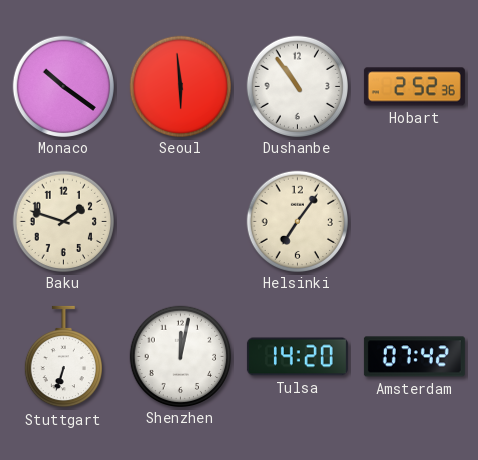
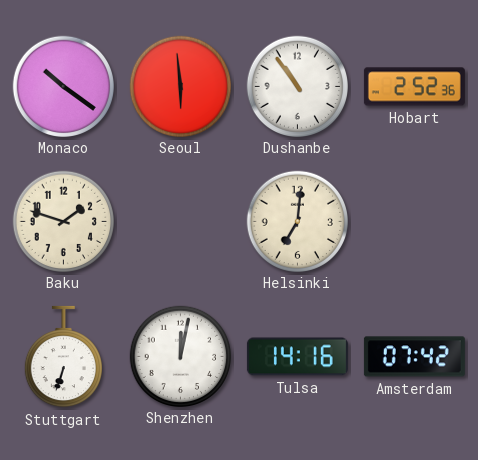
Helsinki: 7:06 -> 7:01
Tulsa: 14:20 -> 14:16
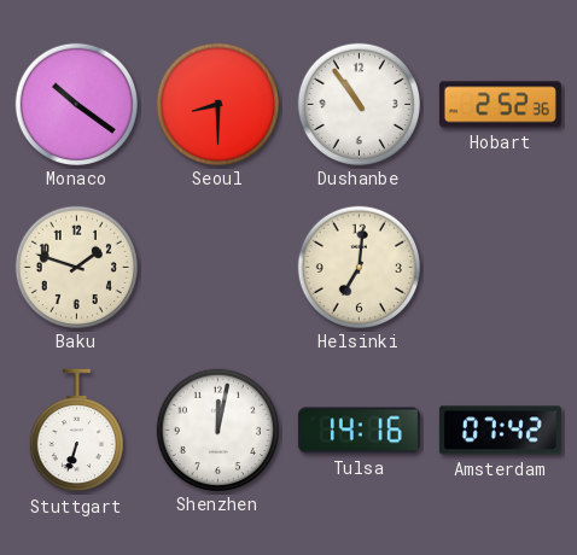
Seoul: 5:59 -> 8:30
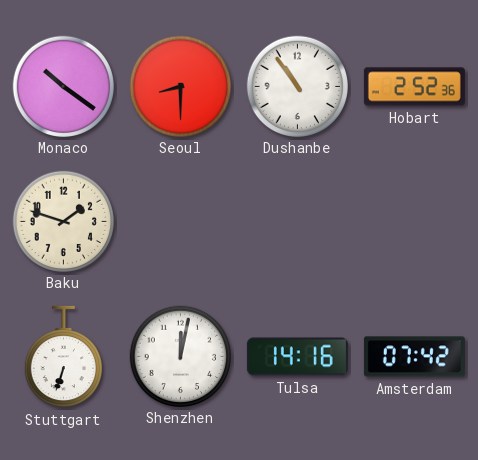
Helsinki: 7:01 -> none
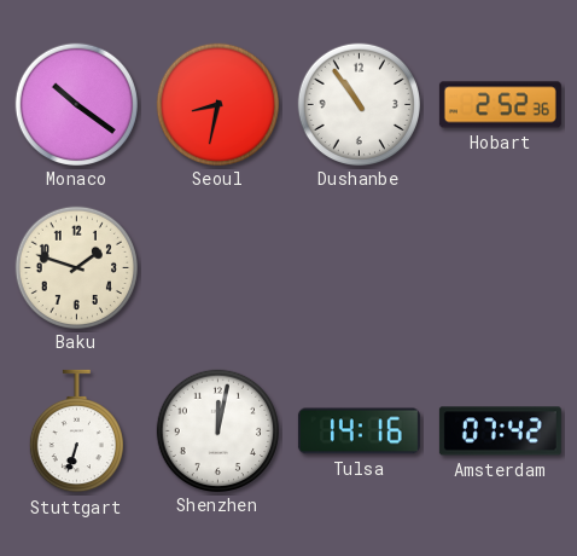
Seoul: 8:30 -> 8:32
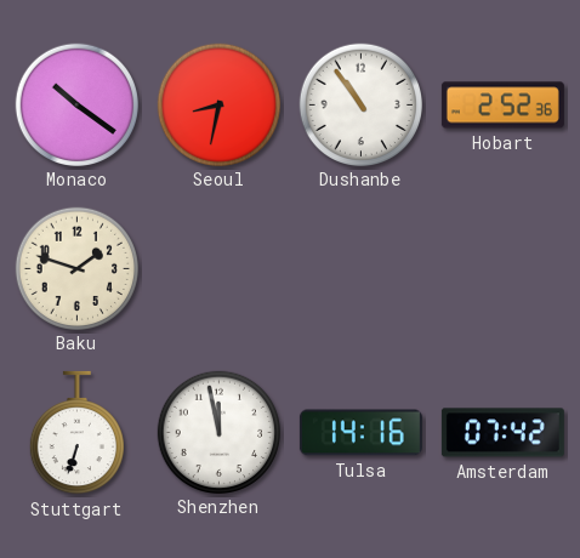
Shenzhen: 12:02 -> 11:58
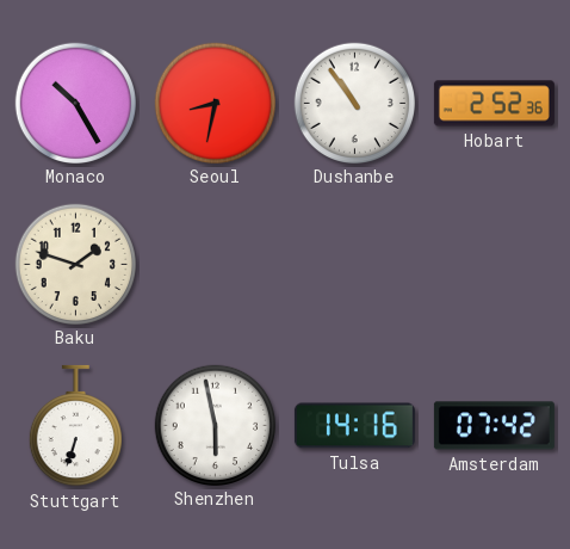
Monaco: 10:21 -> 10:25
Shenzhen: 11:58 -> 5:58
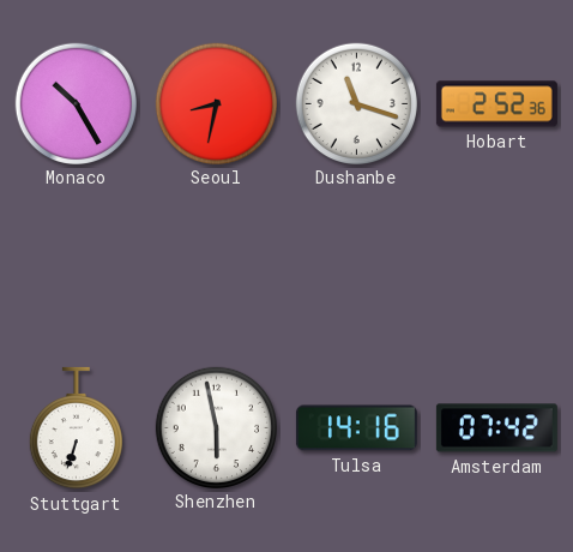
Dushanbe: 10:54 -> 11:18
Baku: 1:48 -> none
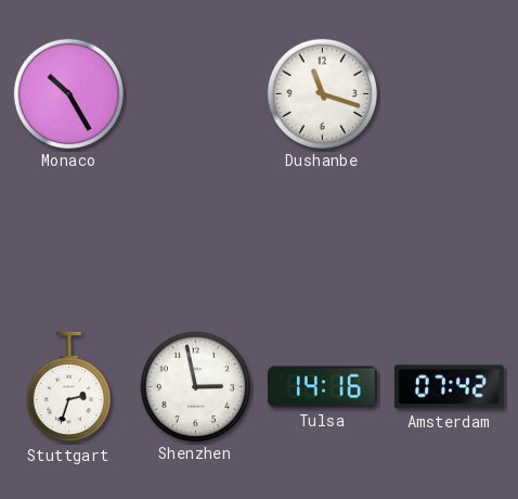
Seoul: 8:32 -> none
Hobart: 2:52 -> none
Stuttgart: 6:33 -> 2:33
Shenzhen: 5:58 -> 2:58
